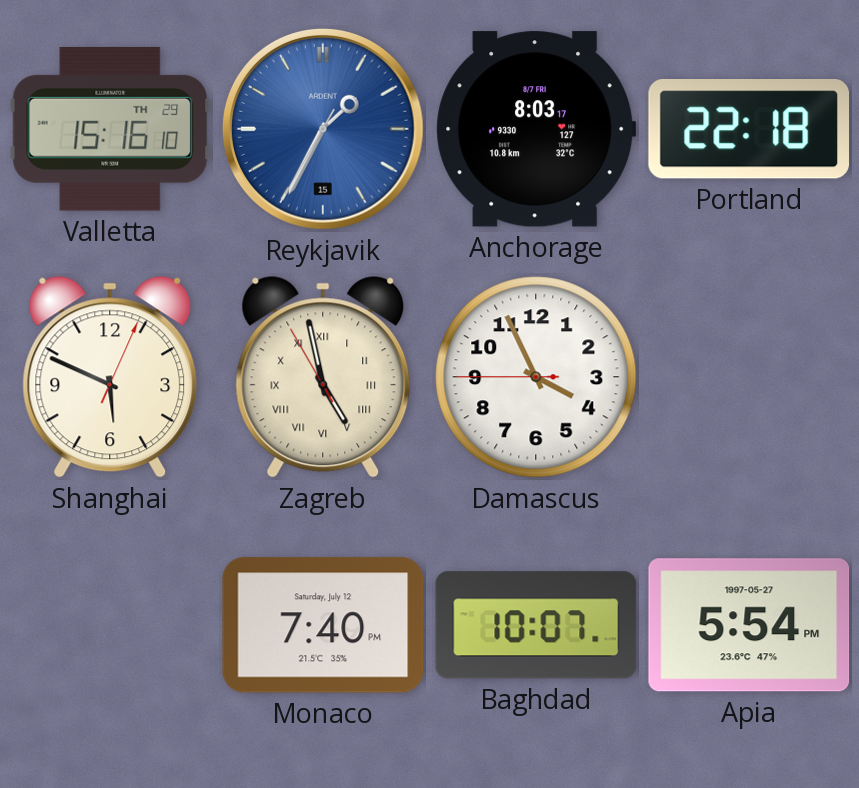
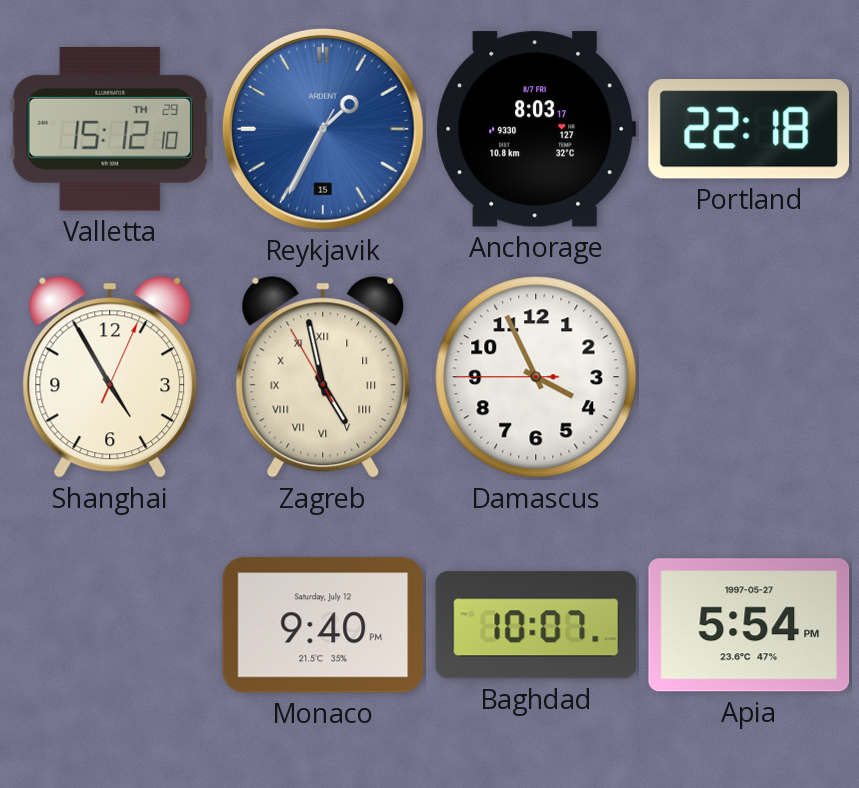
Valletta: 15:16 -> 15:12
Shanghai: 5:49 -> 4:55
Monaco: 7:40 -> 9:40
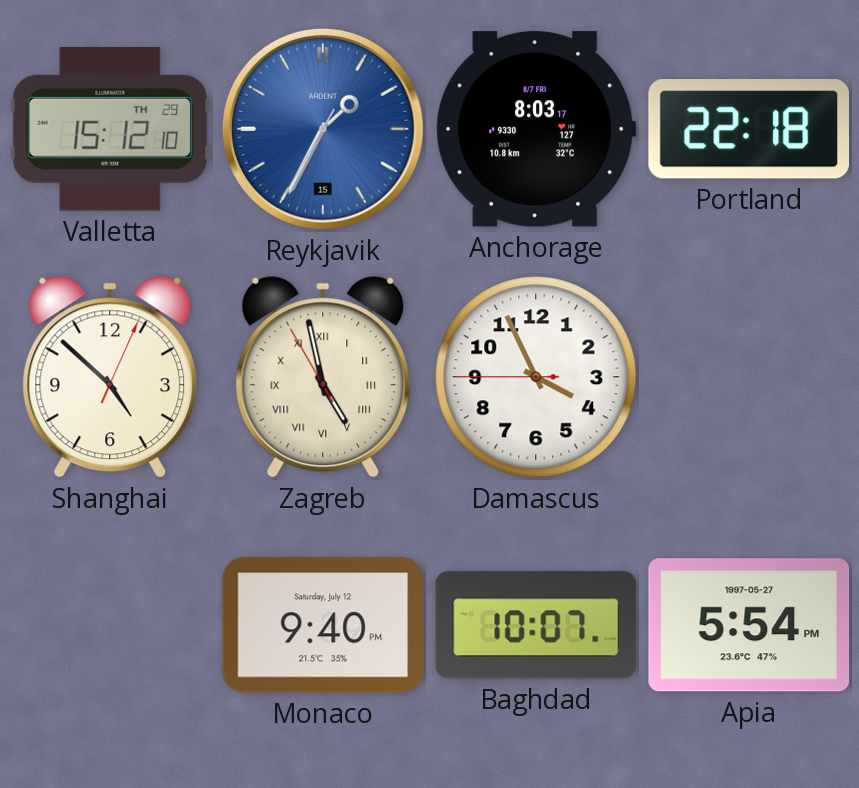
Shanghai: 4:55 -> 4:52
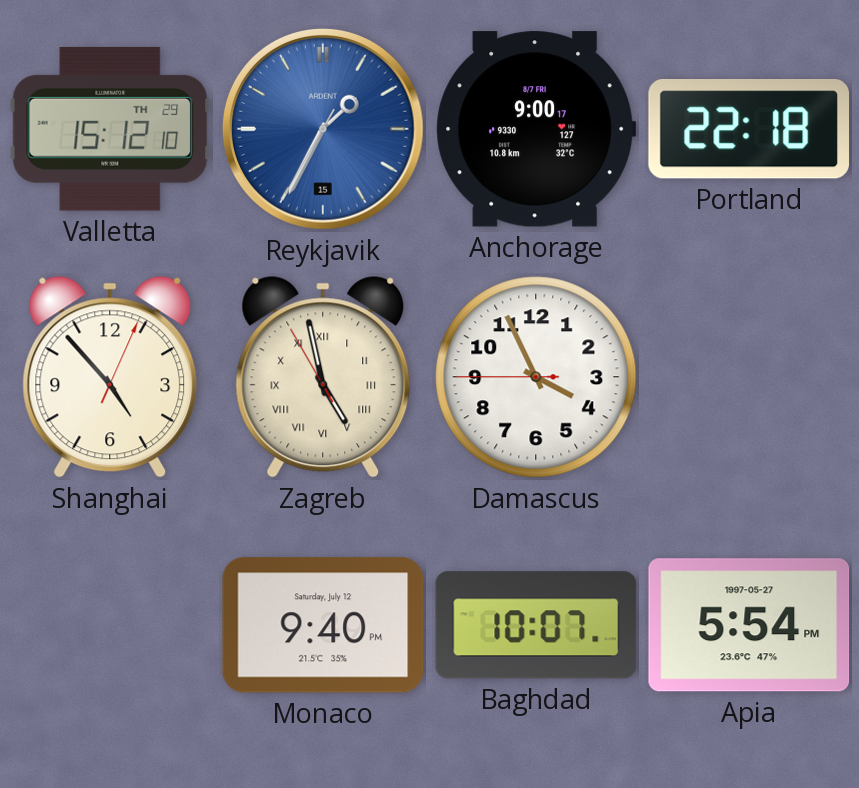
Anchorage: 8:03 -> 9:00
Shanghai: 4:52 -> 4:53
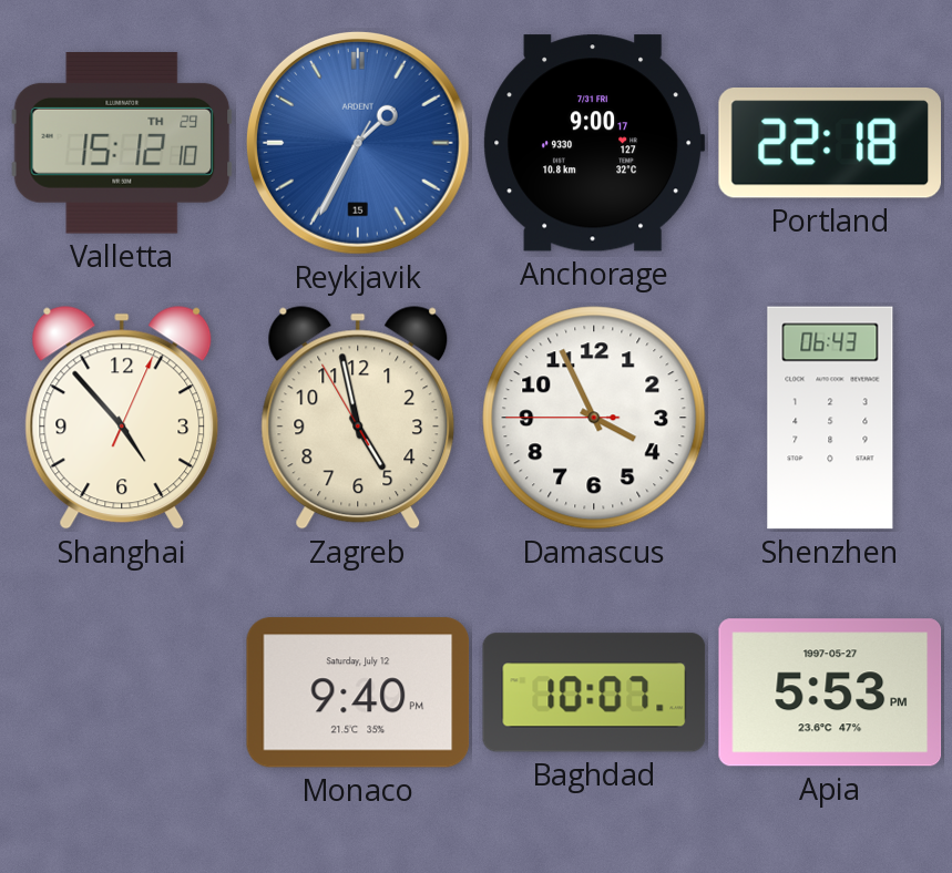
Anchorage date: 8/7 FRI -> 7/31 FRI
Zagreb numerals: Roman -> Arabic
Shenzhen: none -> 06:43
Apia: 5:54 -> 5:53
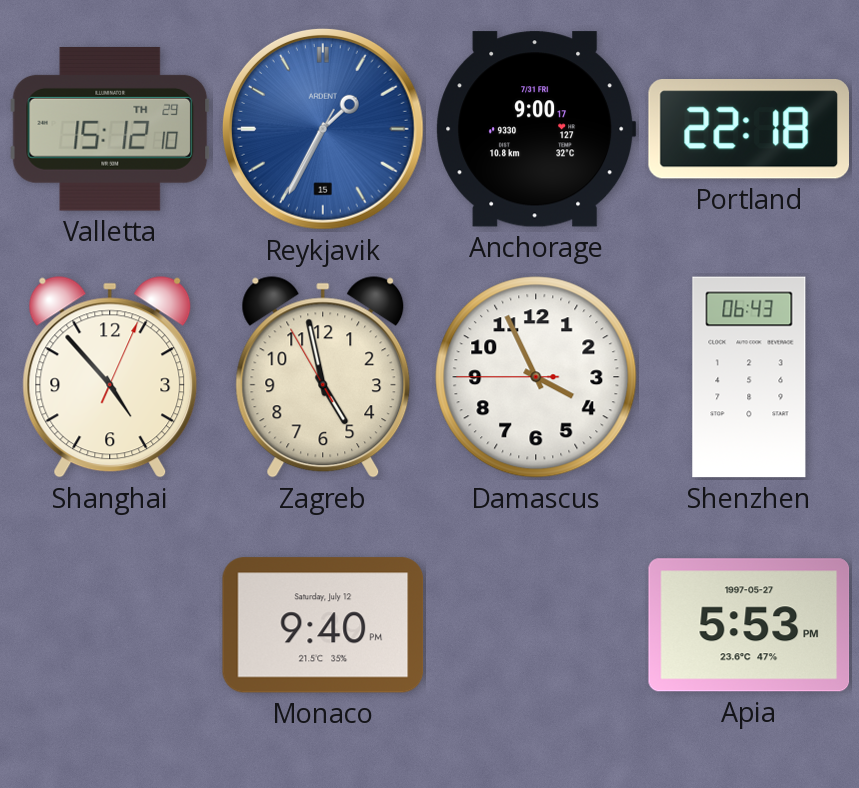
Baghdad: 10:07 -> none
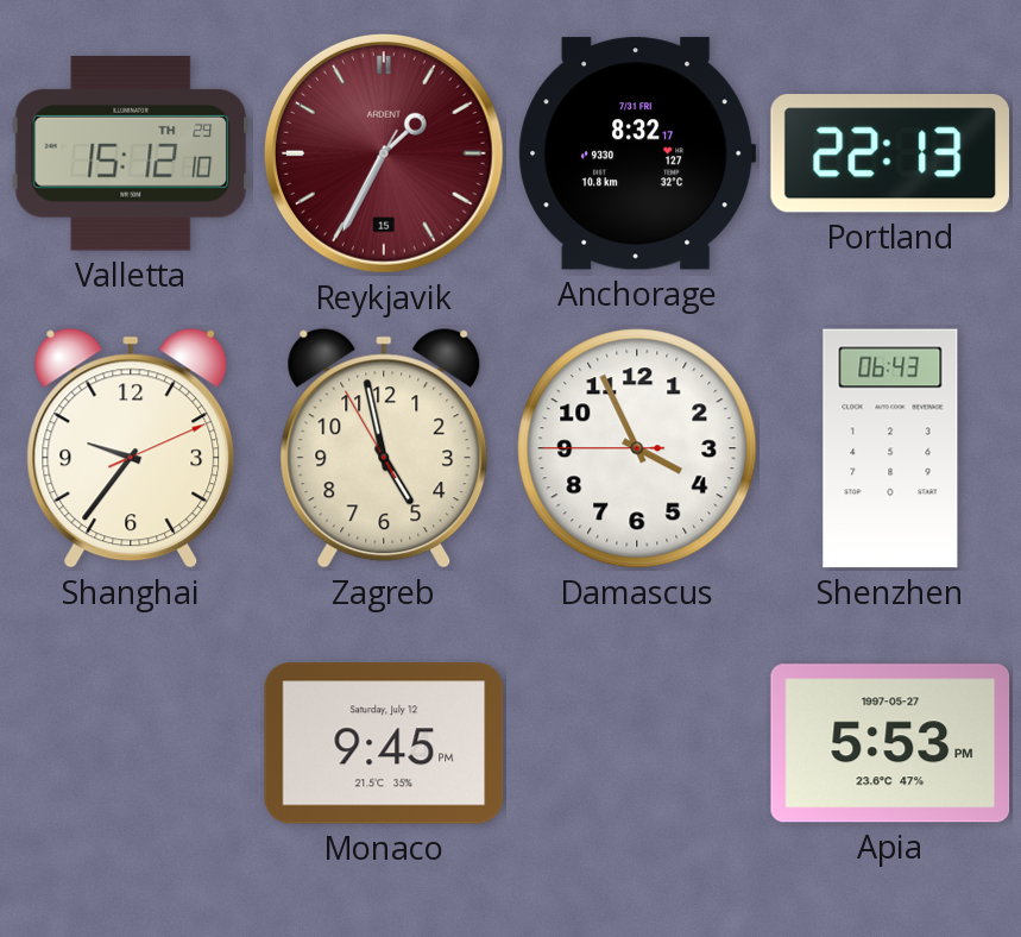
Reykjavik dial: blue -> burgundy
Anchorage: 9:00 -> 8:32
Portland: 22:18 -> 22:13
Shanghai: 4:53 -> 9:36
Monaco: 9:40 -> 9:45
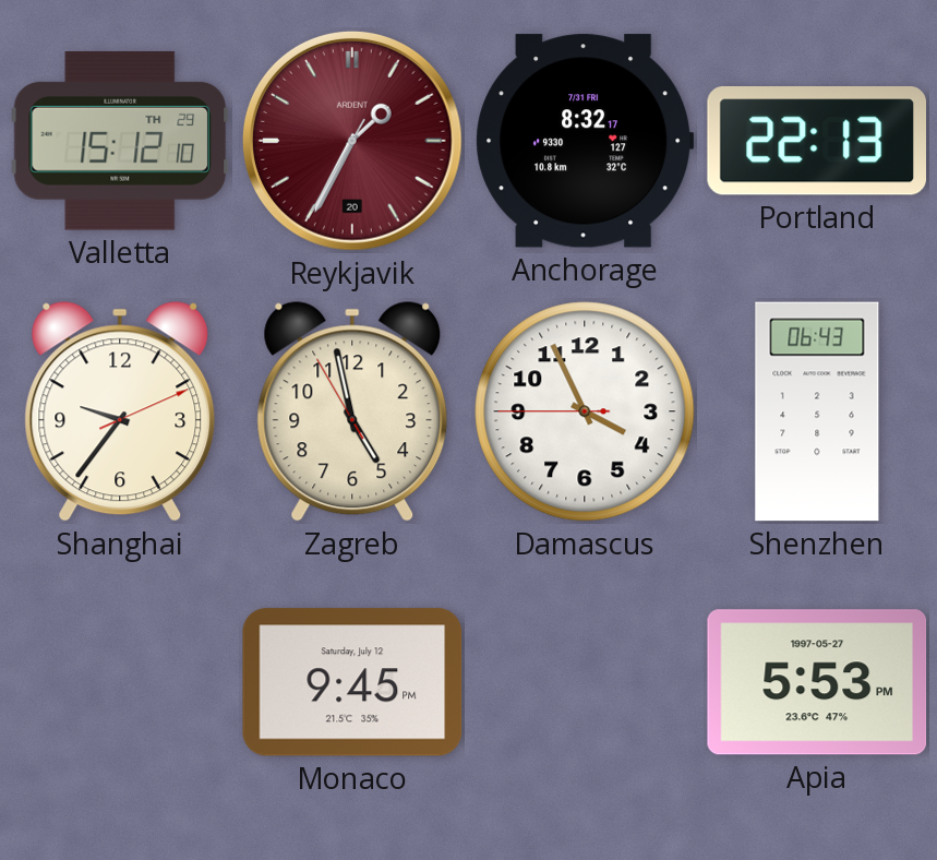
Reykjavik date: 15 -> 20
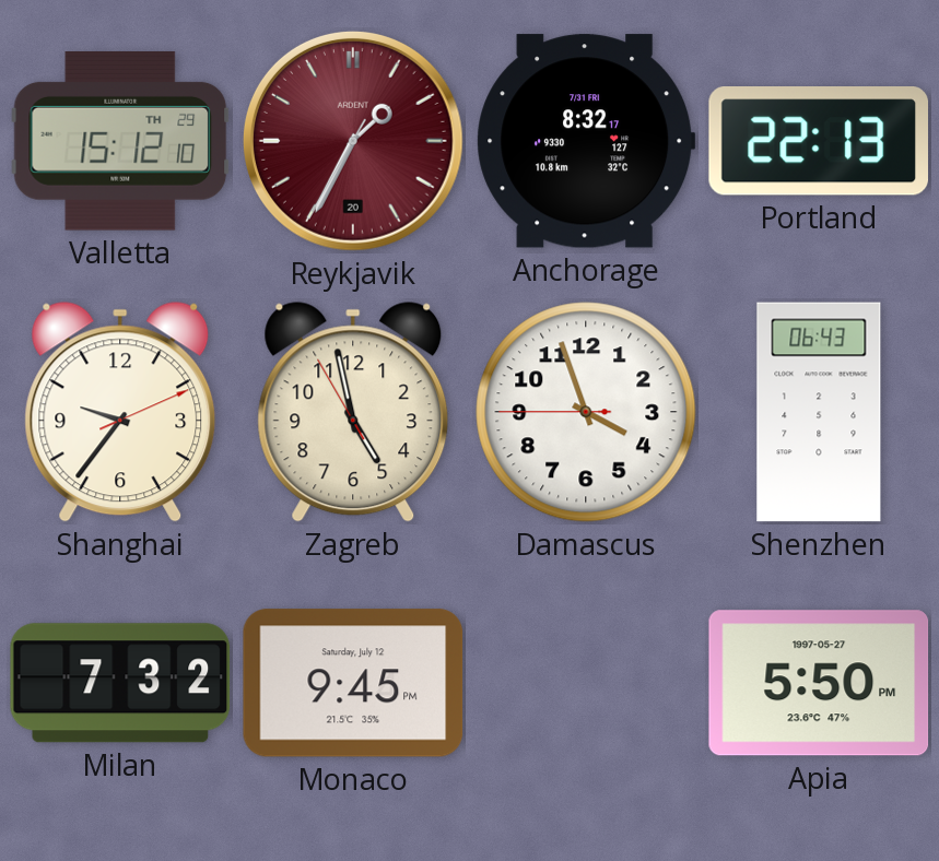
Damascus: 3:55 -> 3:56
Milan: none -> 7:32
Apia: 5:53 -> 5:50
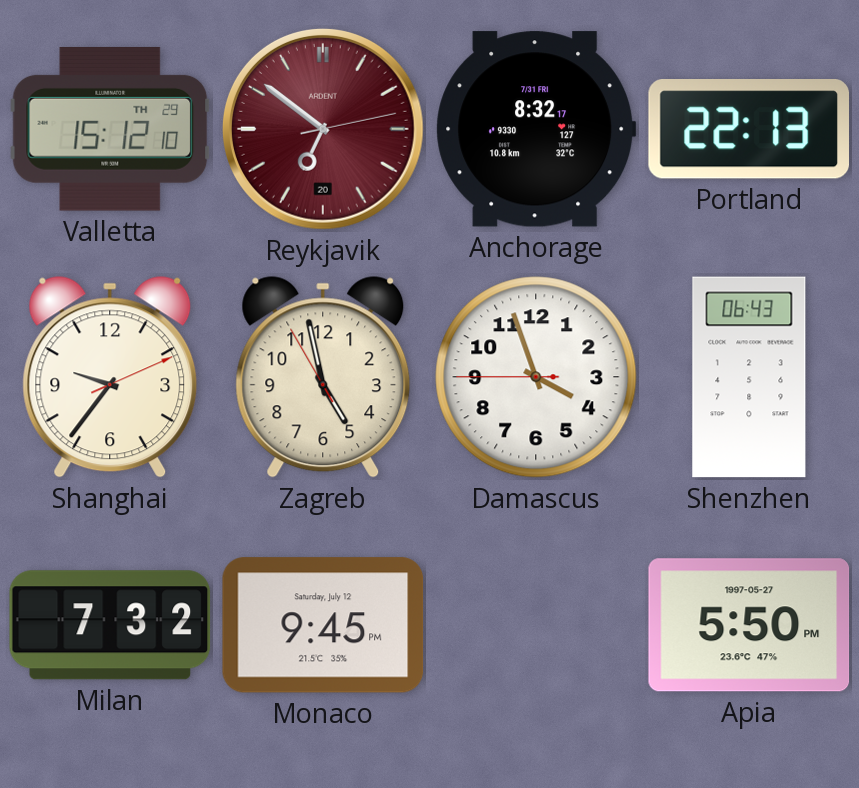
Reykjavik: 1:34 -> 6:51
